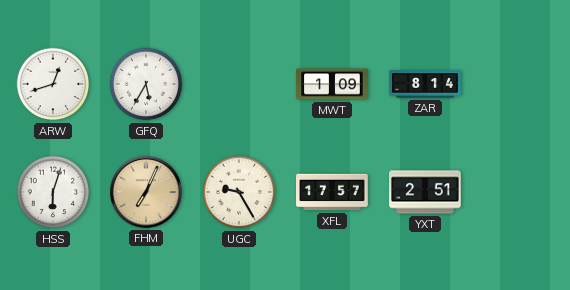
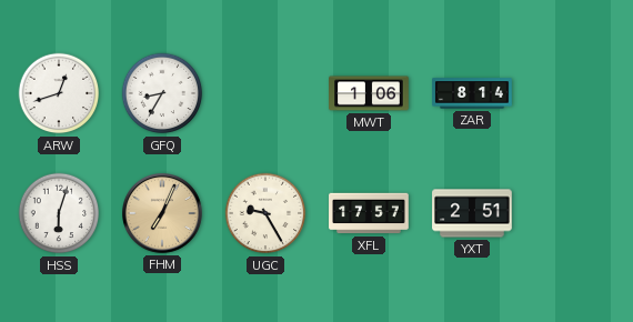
GFQ: 5:35 -> 8:35
MWT: 1:09 -> 1:06
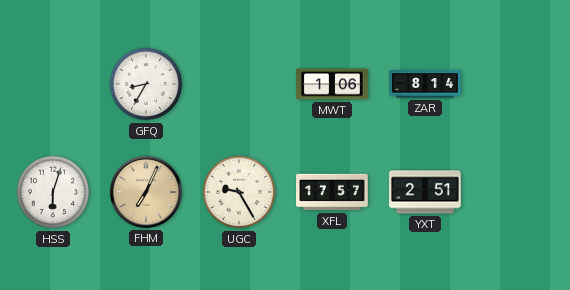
ARW: 12:42 -> none
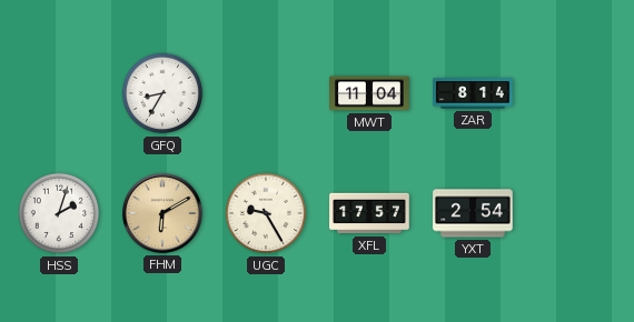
MWT: 1:06 -> 11:04
HSS: 6:03 -> 2:03
FHM: 7:04 -> 6:10
YXT: 2:51 -> 2:54
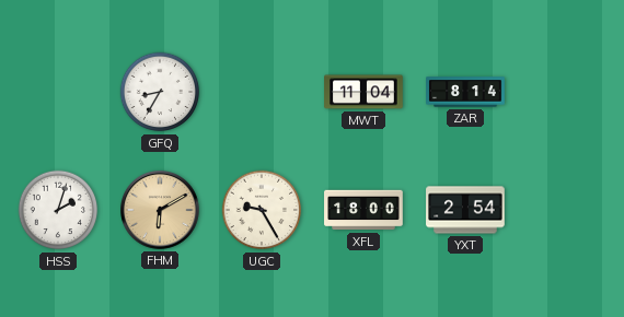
XFL: 17:57 -> 18:00
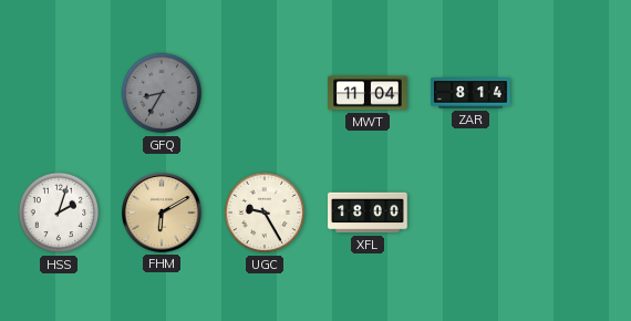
GFQ dial: white -> grey
YXT: 2:54 -> none
